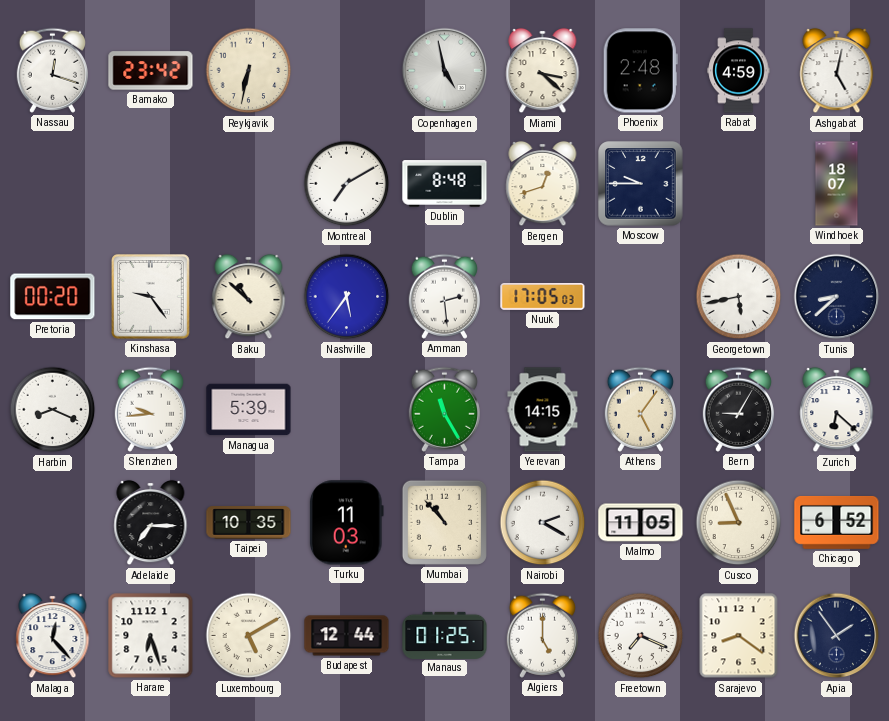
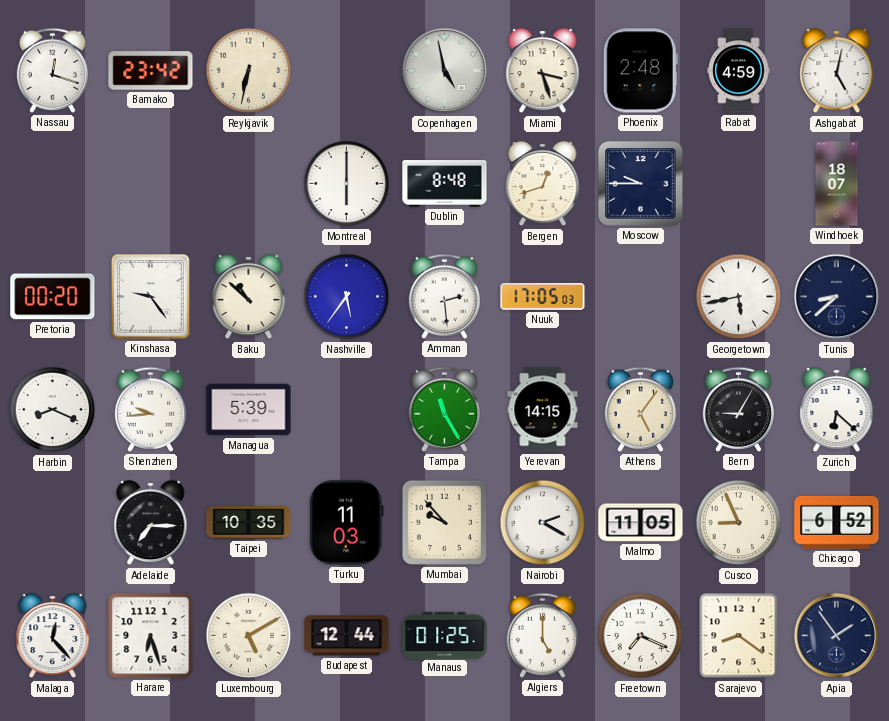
Miami: 3:22 -> 3:27
Montreal: 7:10 -> 6:00
Mumbai: 10:53 -> 9:53
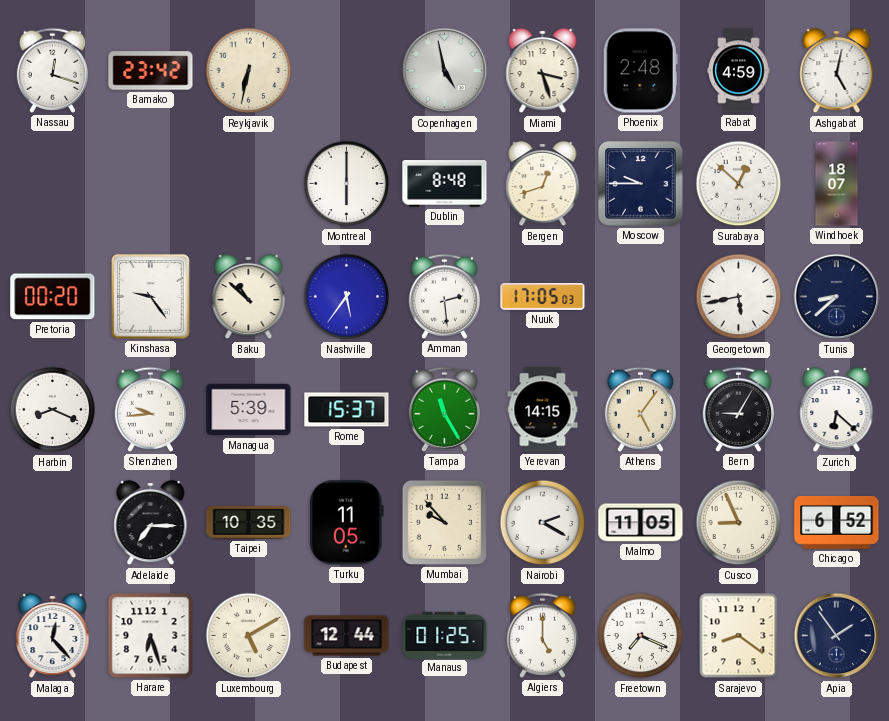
Surabaya: none -> 12:52
Rome: none -> 15:37
Turku: 11:03 -> 11:05
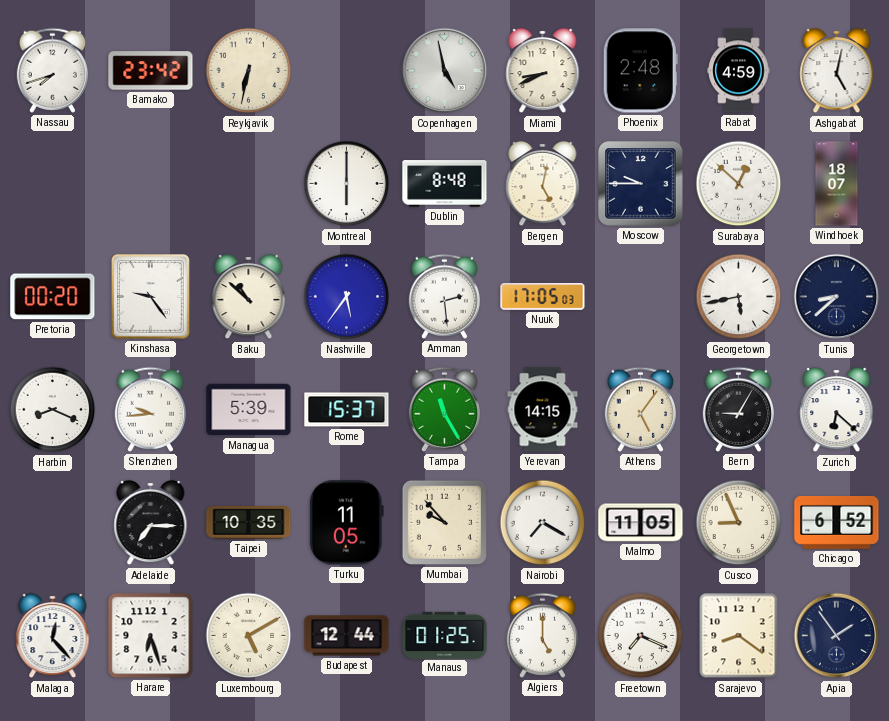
Nassau: 12:18 -> 7:42
Miami: 3:27 -> 8:41
Bergen: 12:42 -> 5:02
Nairobi: 2:20 -> 7:20
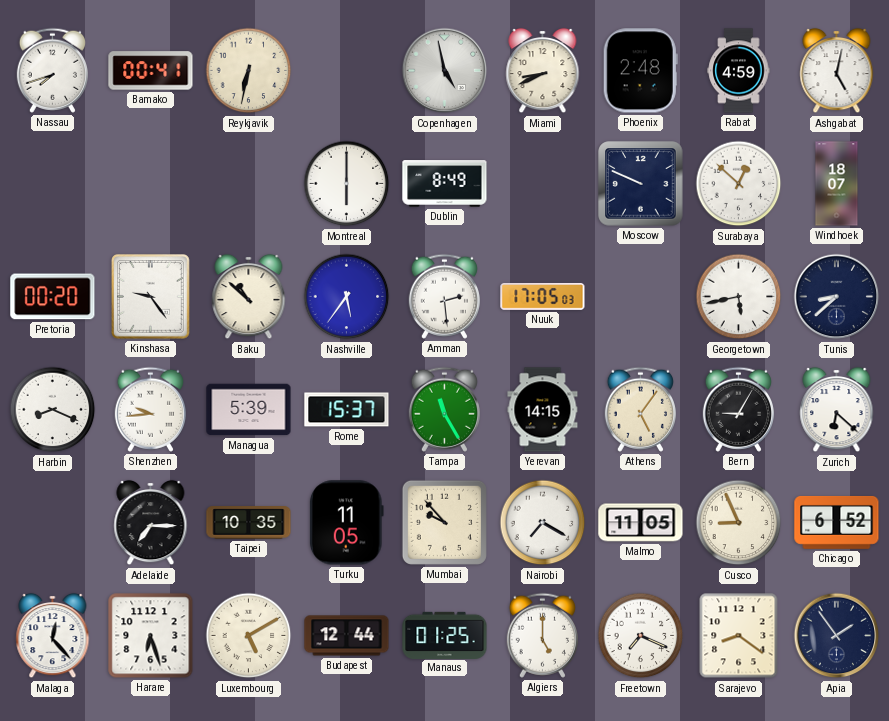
Bamako: 23:42 -> 00:41
Dublin: 8:48 -> 8:49
Bergen: 5:02 -> none
Moscow: 9:45 -> 9:49
